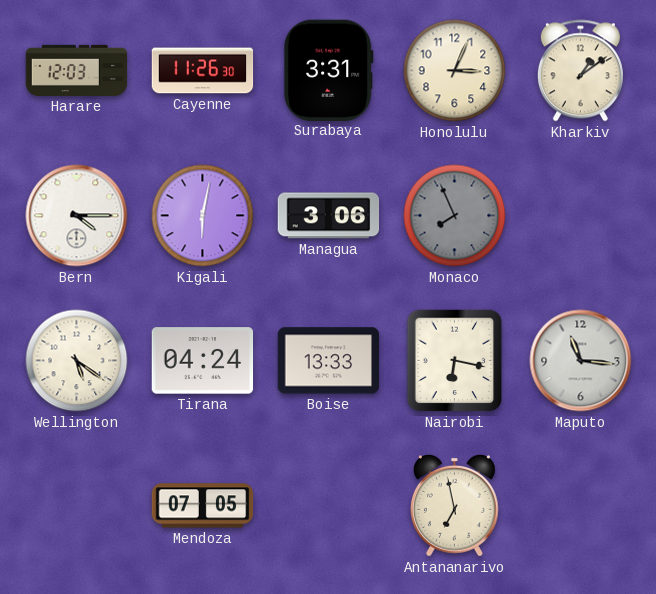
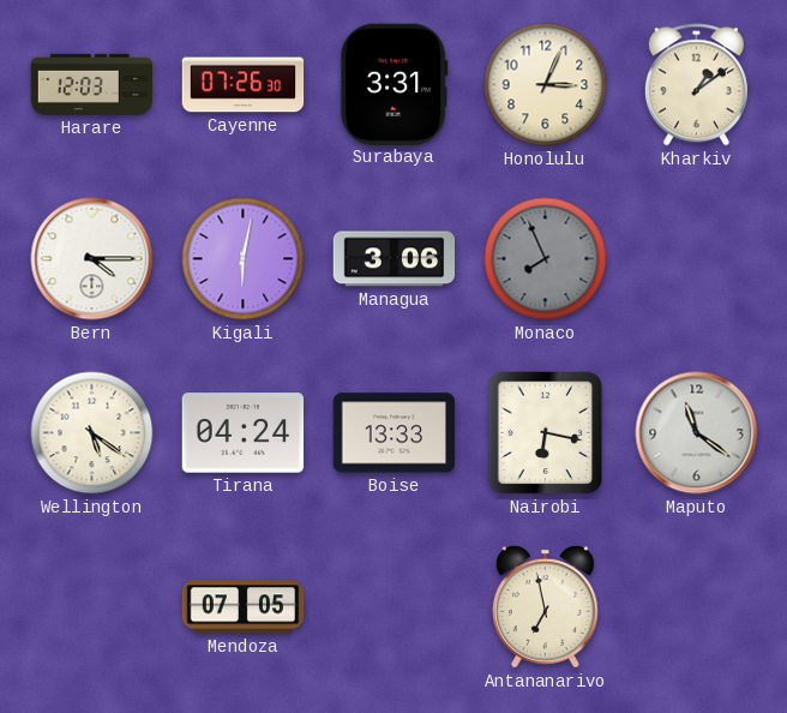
Cayenne: 11:26 -> 07:26
Maputo: 11:16 -> 11:21
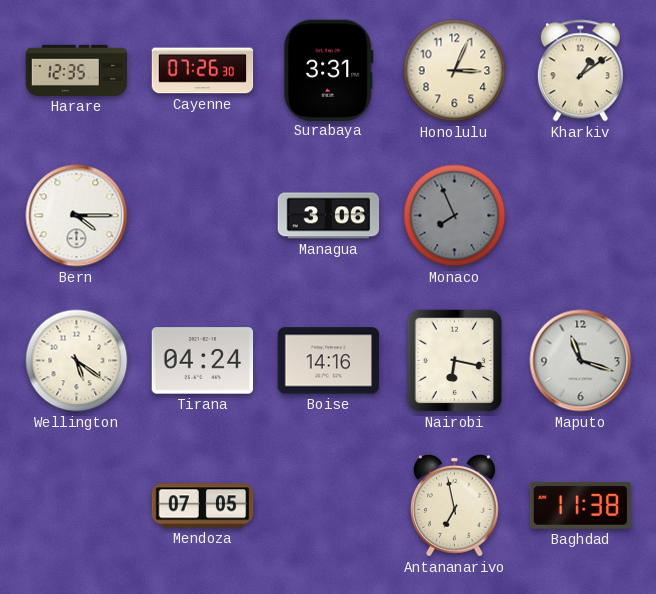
Harare: 12:03 -> 12:35
Kigali: 6:02 -> none
Boise: 13:33 -> 14:16
Maputo: 11:21 -> 11:18
Baghdad: none -> 11:38
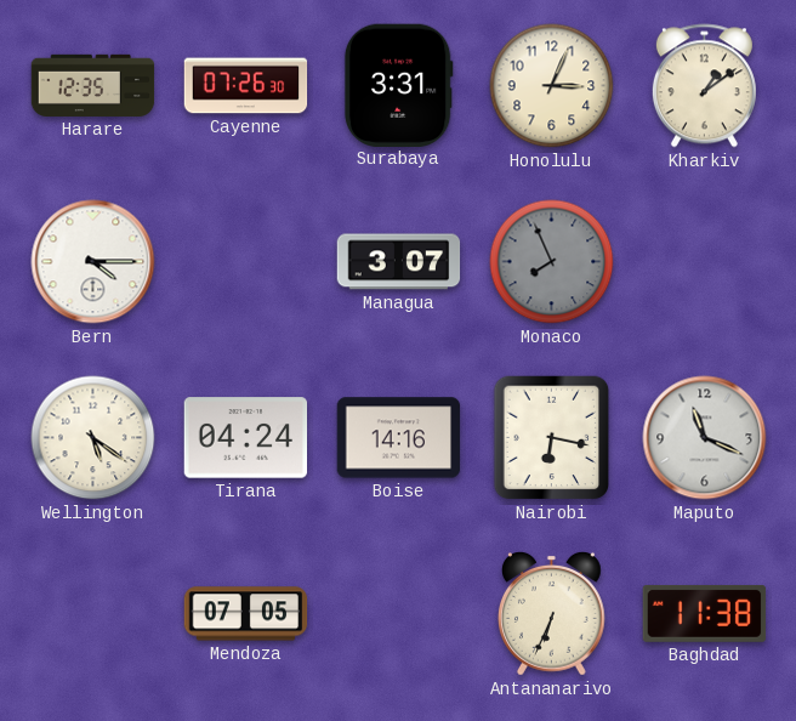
Managua: 3:06 -> 3:07
Maputo: 11:18 -> 11:19
Antananarivo: 6:58 -> 6:34
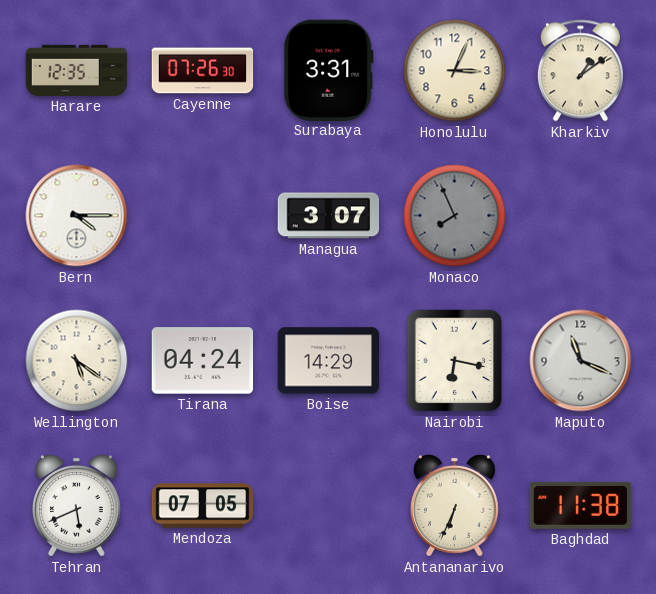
Boise: 14:16 -> 14:29
Tehran: none -> 5:41
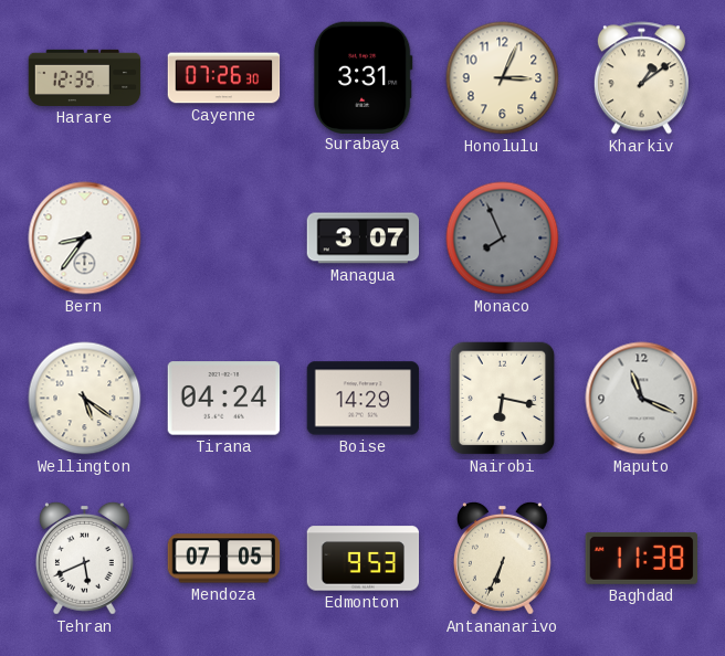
Bern: 4:15 -> 8:36
Edmonton: none -> 9:53
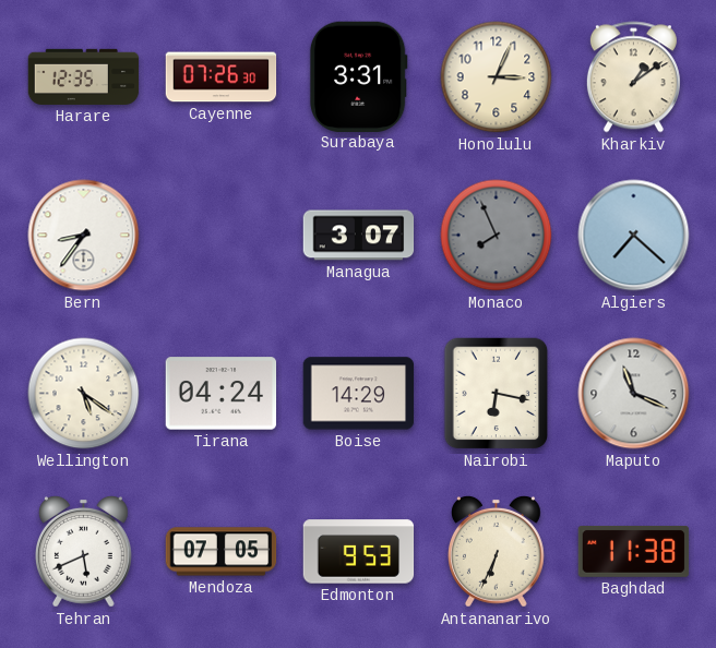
Algiers: none -> 7:22
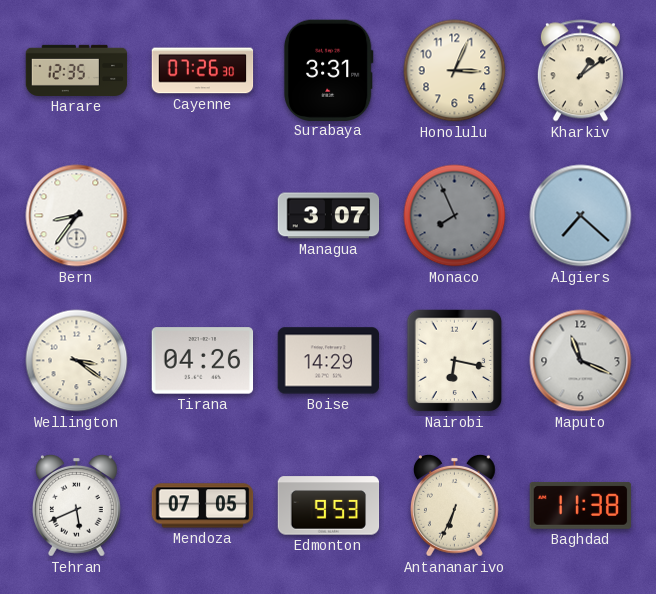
Wellington: 5:21 -> 3:21
Tirana: 04:24 -> 04:26
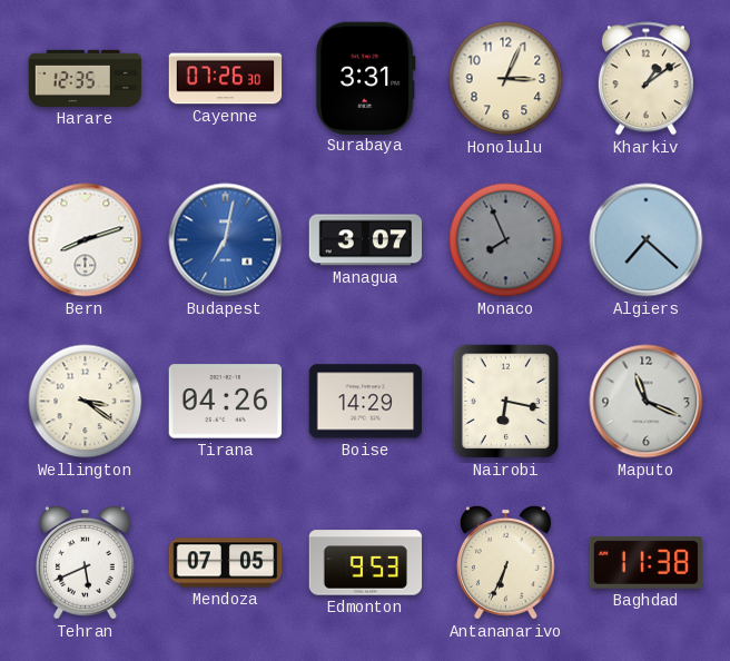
Bern: 8:36 -> 8:12
Budapest: none -> 7:02
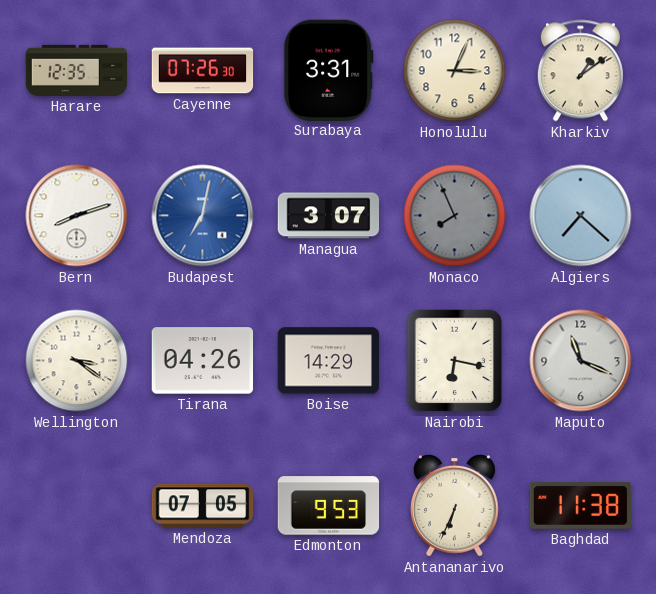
Tehran: 5:41 -> none
